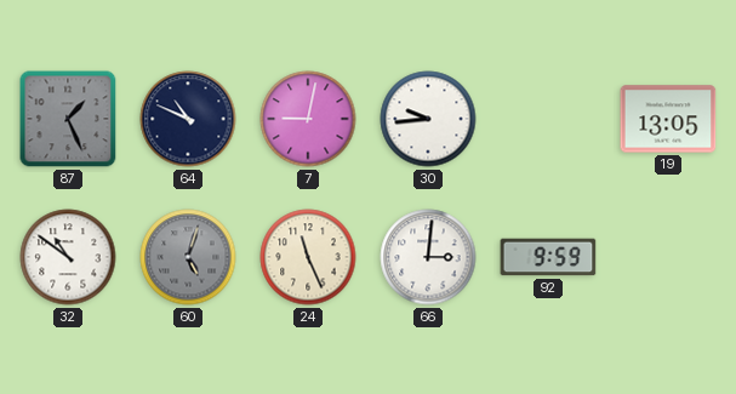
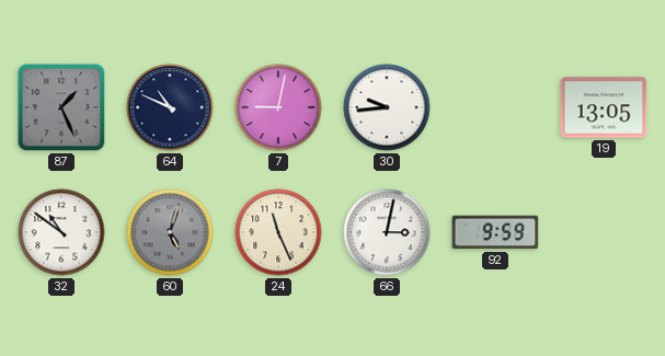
66: 3:01 -> 3:02
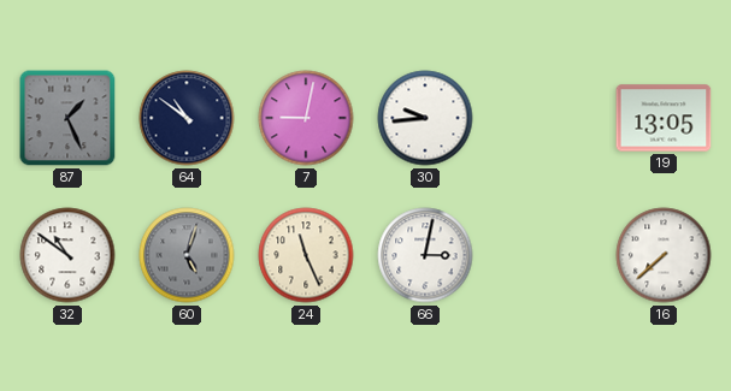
64: 10:49 -> 10:51
92: 9:59 -> none
16: none -> 7:38
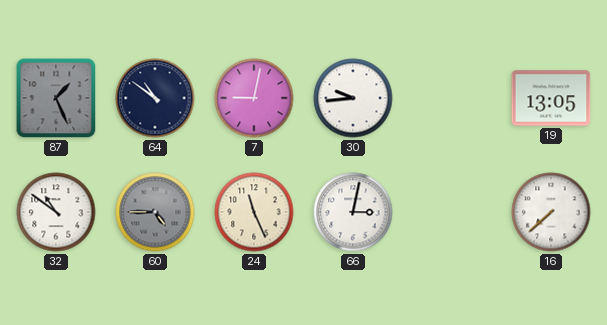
60: 5:03 -> 4:45
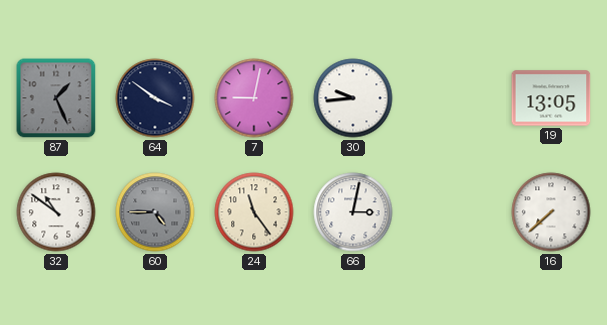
64: 10:51 -> 3:51
24: 11:26 -> 11:24
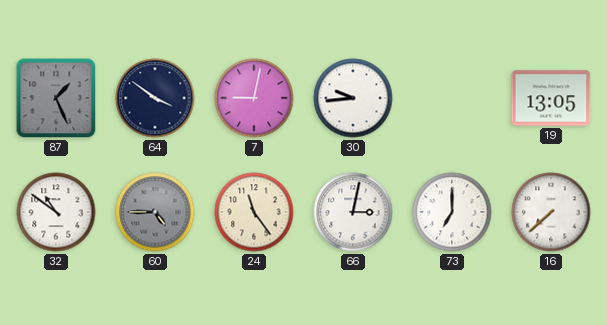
73: none -> 7:00
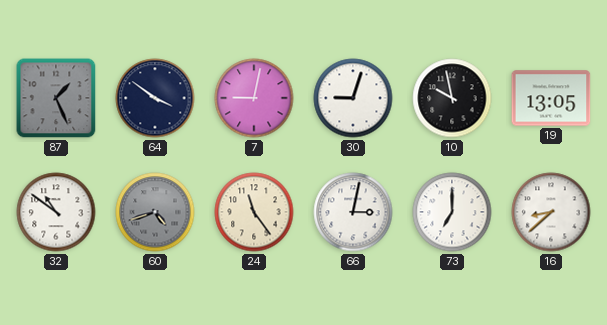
30: 9:44 -> 9:03
10: none -> 9:58
60: 4:45 -> 4:42
16: 7:38 -> 8:38
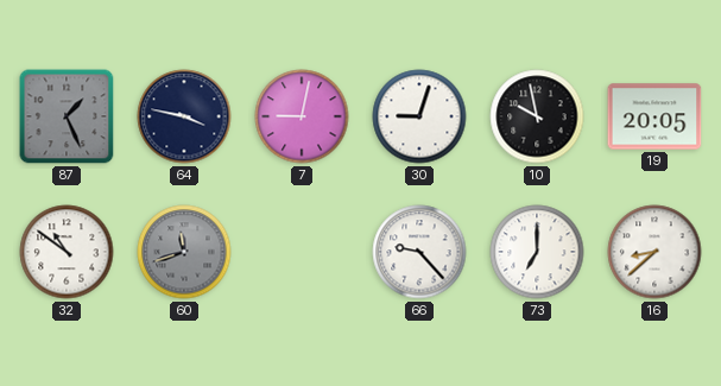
64: 3:51 -> 3:47
19: 13:05 -> 20:05
60: 4:42 -> 11:42
24: 11:24 -> none
66: 3:02 -> 9:23
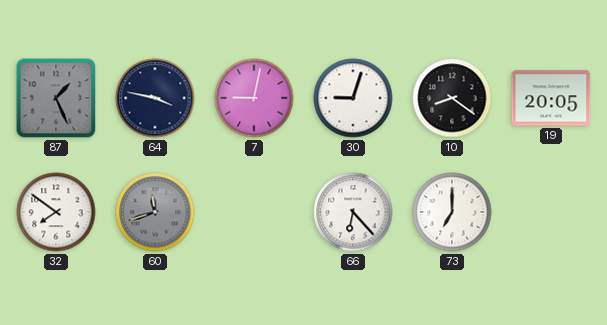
10: 9:58 -> 8:21
32: 10:51 -> 7:51
66: 9:23 -> 6:23
16: 8:38 -> none
